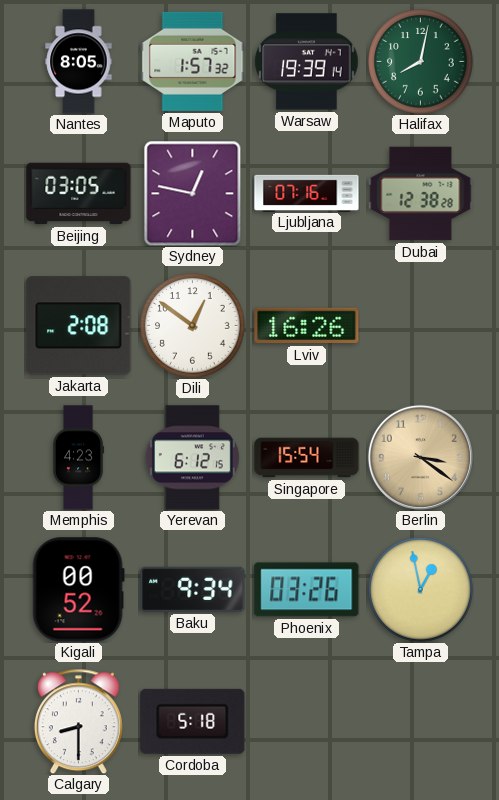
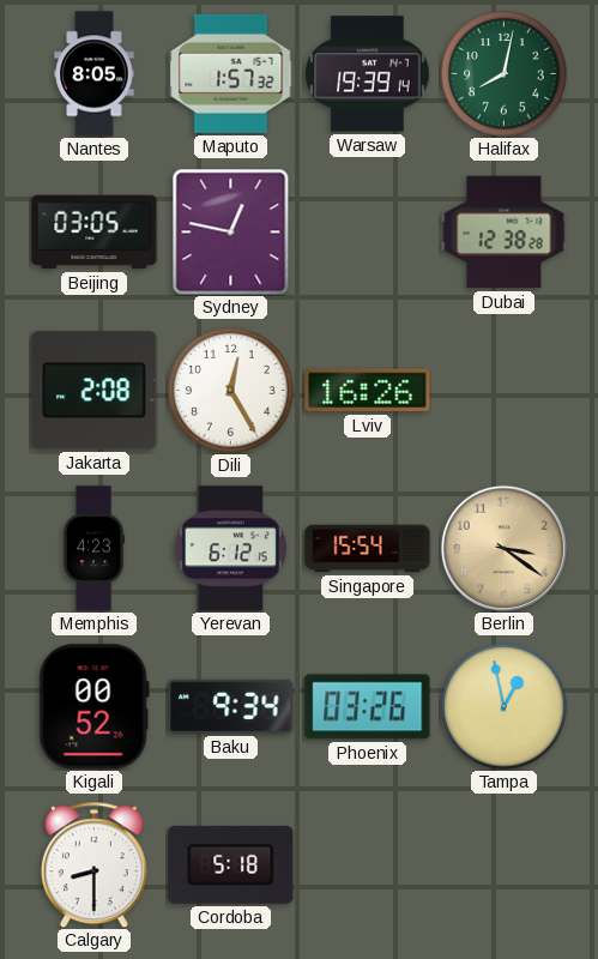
Ljubljana: 07:16 -> none
Dili: 12:51 -> 12:25
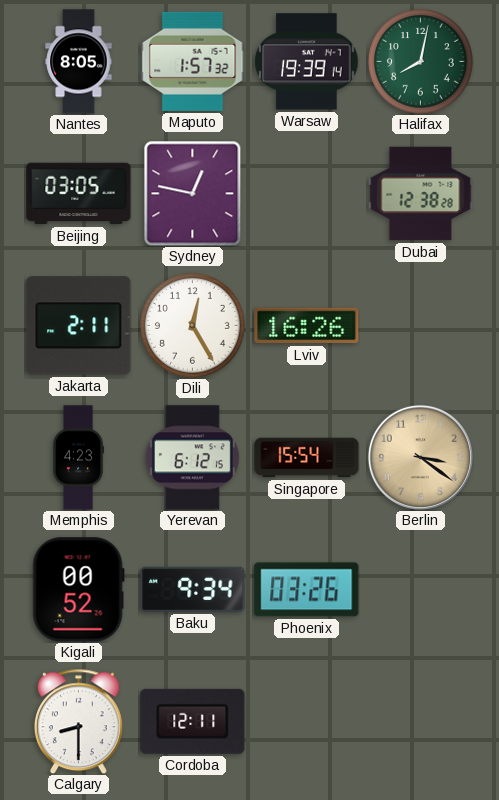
Jakarta: 2:08 -> 2:11
Tampa: 12:58 -> none
Cordoba: 5:18 -> 12:11
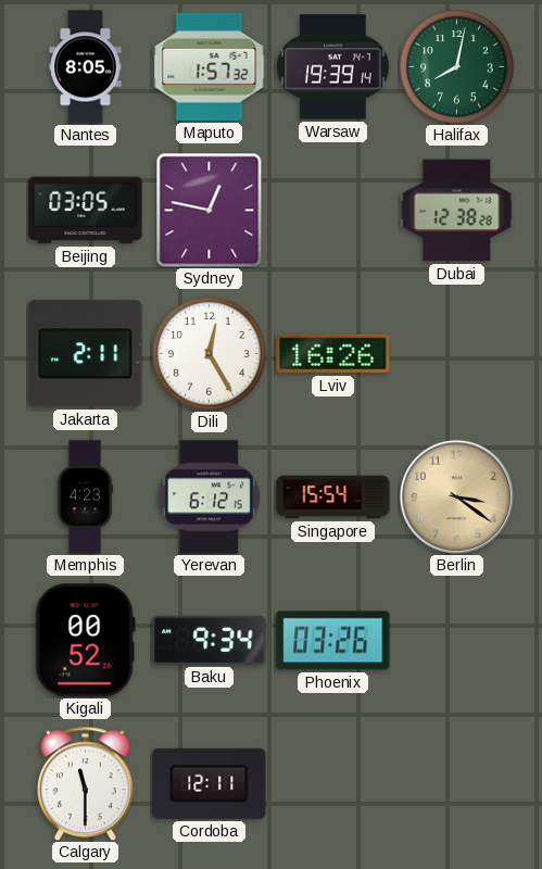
Calgary: 8:30 -> 11:30
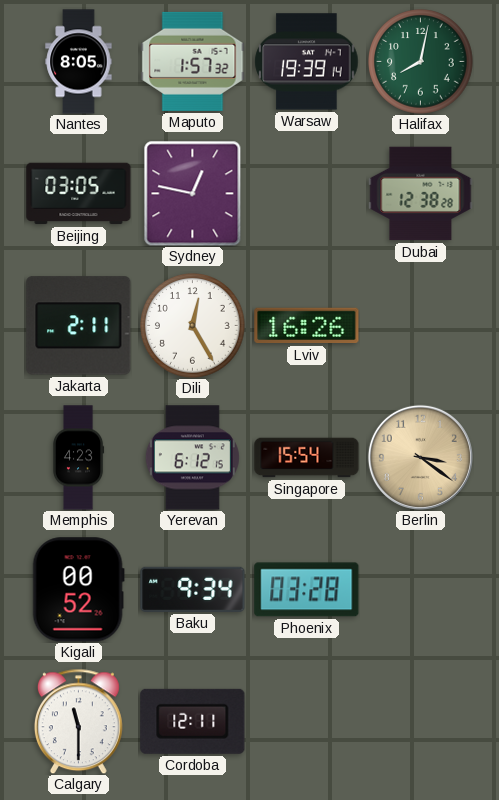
Phoenix: 03:26 -> 03:28
